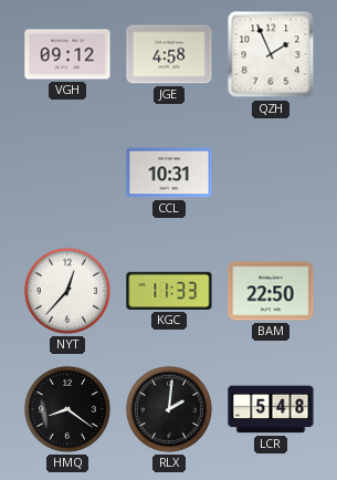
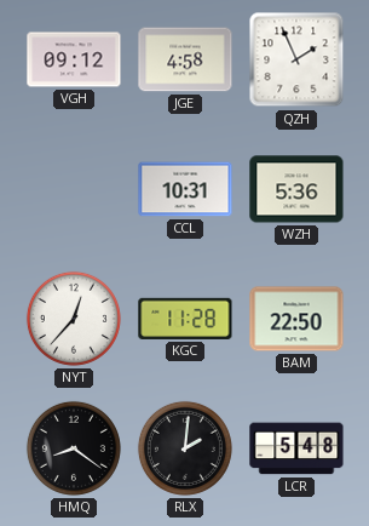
WZH: none -> 5:36
KGC: 11:33 -> 11:28
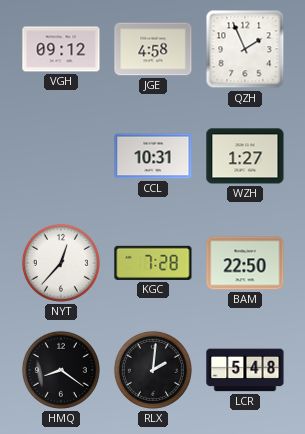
WZH: 5:36 -> 1:27
KGC: 11:28 -> 7:28
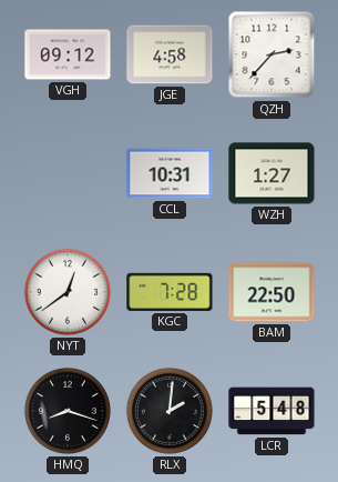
QZH: 1:56 -> 2:37
NYT: 12:37 -> 12:39
HMQ: 8:21 -> 8:18
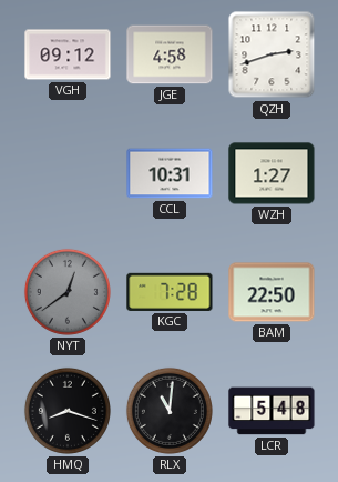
QZH: 2:37 -> 2:42
NYT dial: white -> grey
RLX: 2:01 -> 11:01
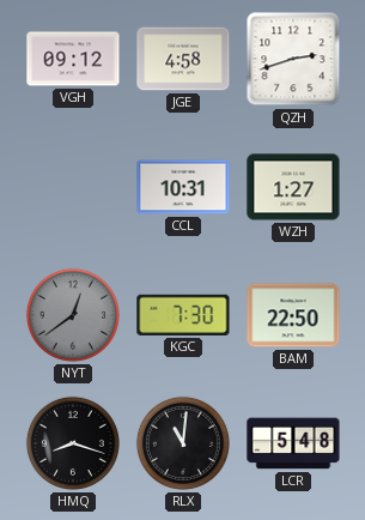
KGC: 7:28 -> 7:30
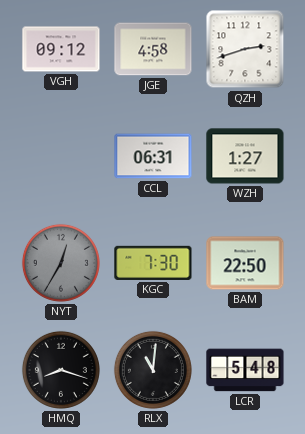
CCL: 10:31 -> 06:31
NYT: 12:39 -> 12:35
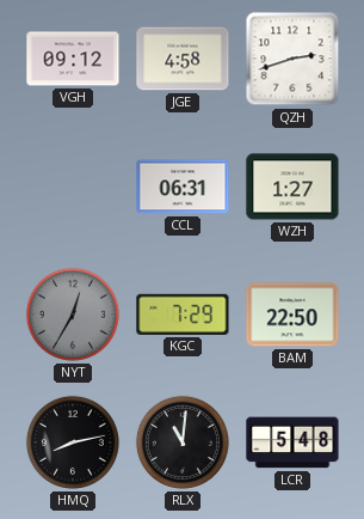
KGC: 7:30 -> 7:29
HMQ: 8:18 -> 8:13
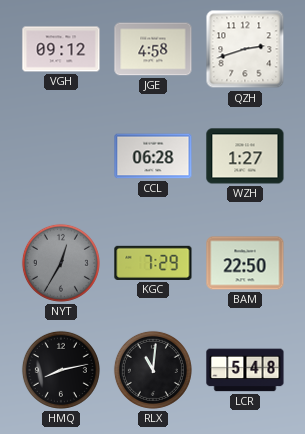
CCL: 06:31 -> 06:28
